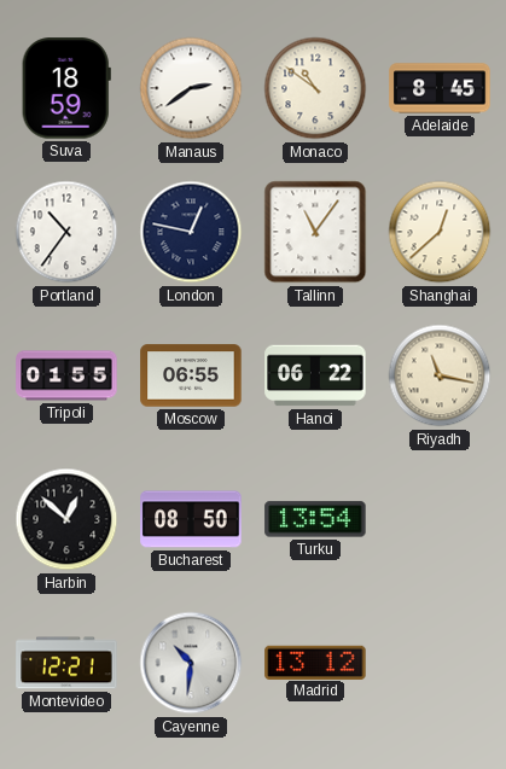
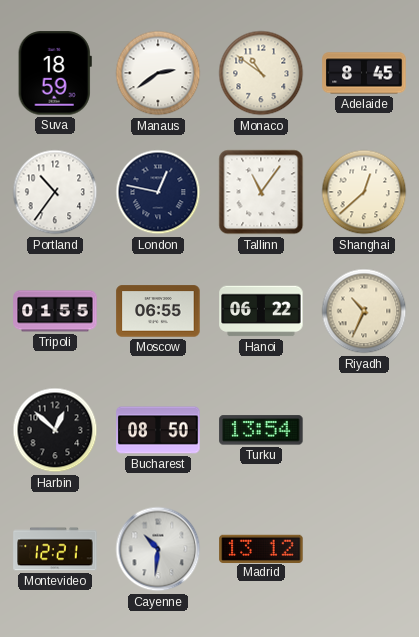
Riyadh: 11:17 -> 10:34
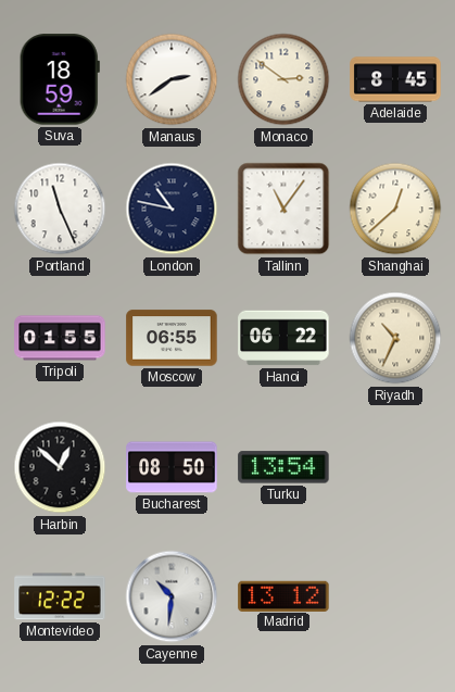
Monaco: 10:51 -> 2:51
Portland: 10:36 -> 11:26
London: 12:47 -> 10:47
Montevideo: 12:21 -> 12:22
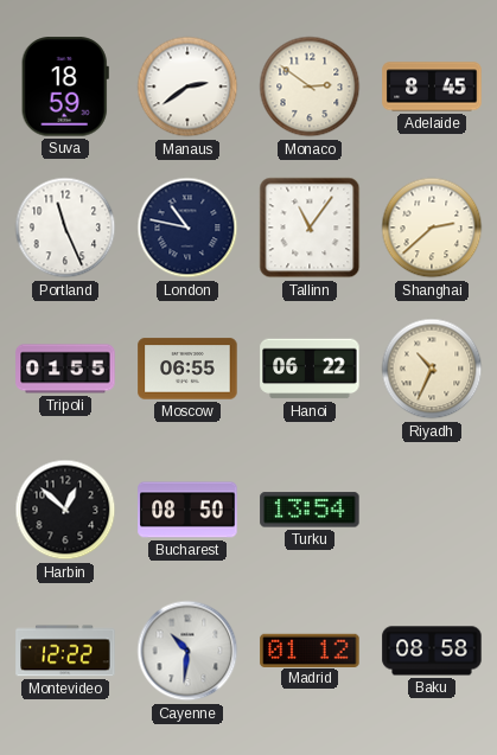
Shanghai: 12:38 -> 2:38
Madrid: 13:12 -> 01:12
Baku: none -> 08:58
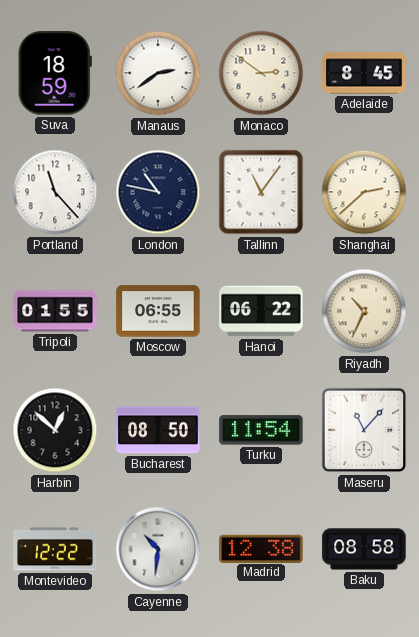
Portland: 11:26 -> 11:23
Turku: 13:54 -> 11:54
Maseru: none -> 11:07
Madrid: 01:12 -> 12:38
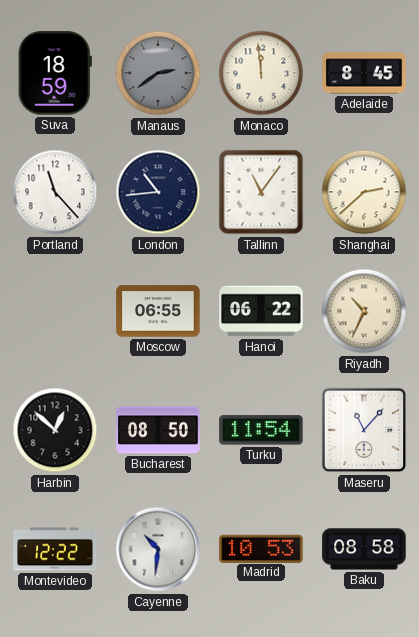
Manaus dial: white -> grey
Monaco: 2:51 -> 11:59
London: 10:47 -> 10:44
Tripoli: 01:55 -> none
Madrid: 12:38 -> 10:53
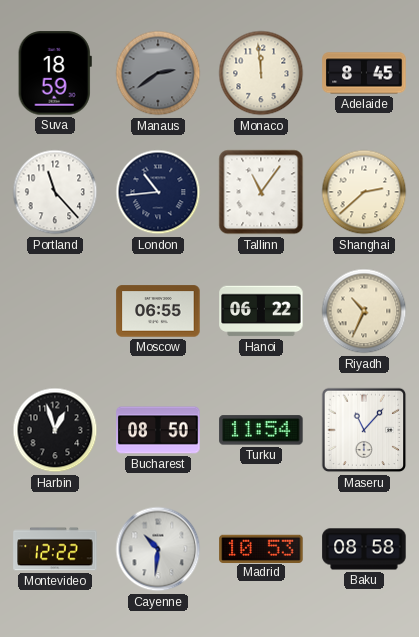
Harbin: 12:52 -> 12:57
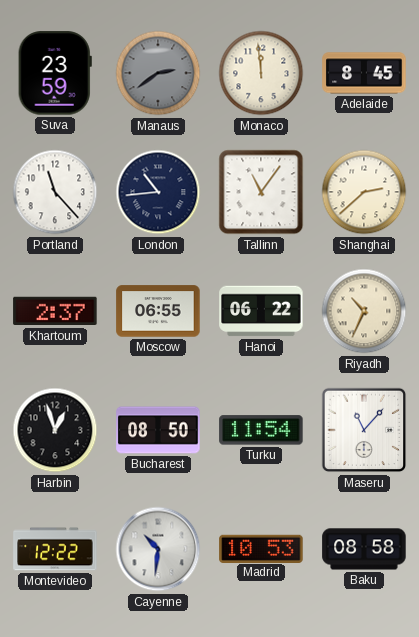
Suva: 18:59 -> 23:59
Khartoum: none -> 2:37
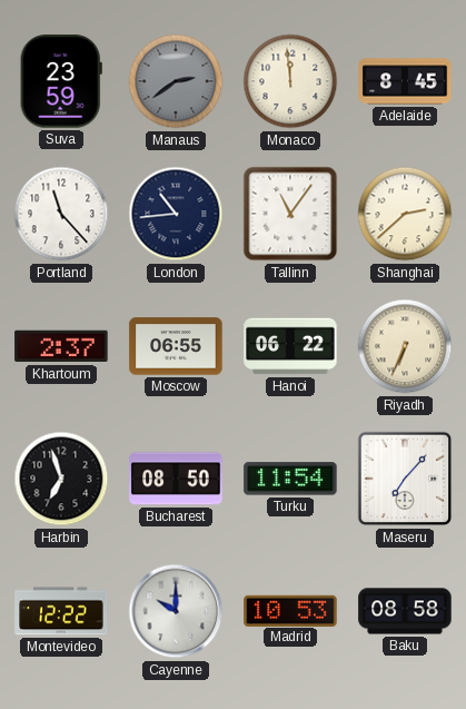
Riyadh: 10:34 -> 6:34
Harbin: 12:57 -> 6:57
Maseru: 11:07 -> 7:07
Cayenne: 10:31 -> 10:00
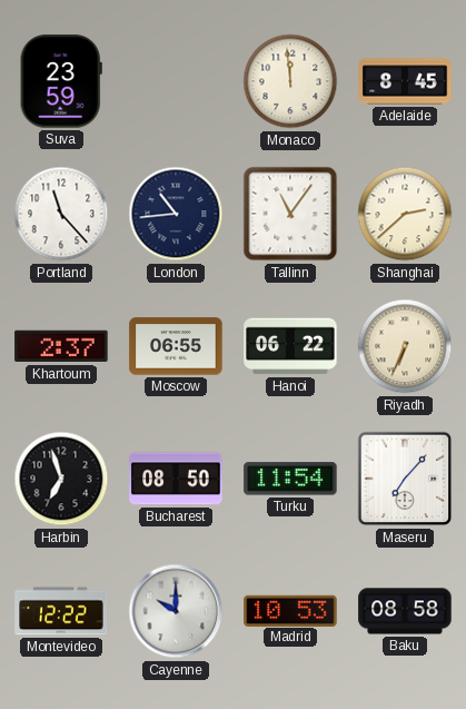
Manaus: 2:39 -> none
